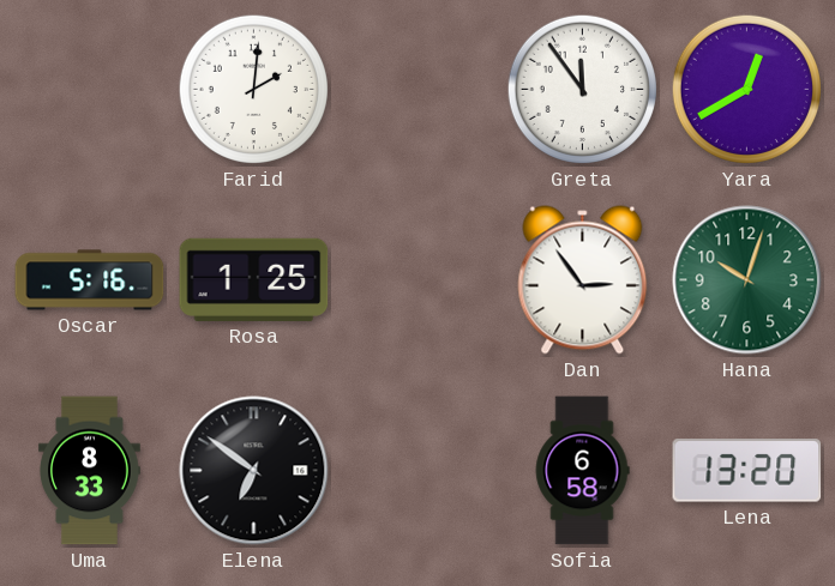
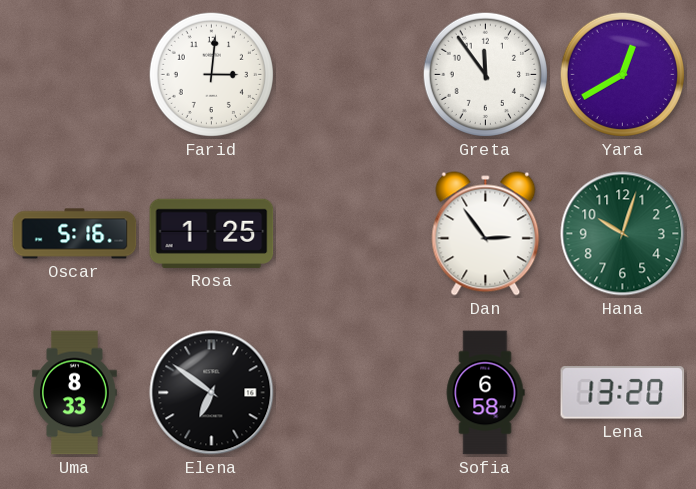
Farid: 2:01 -> 3:01
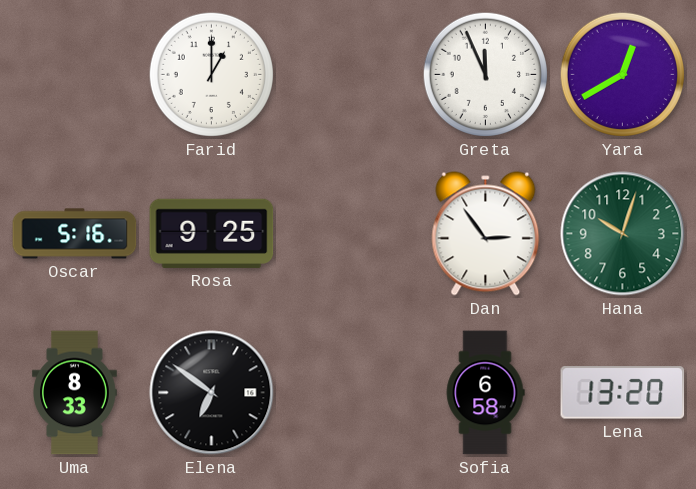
Farid: 3:01 -> 1:00
Greta: 11:54 -> 11:56
Rosa: 1:25 -> 9:25
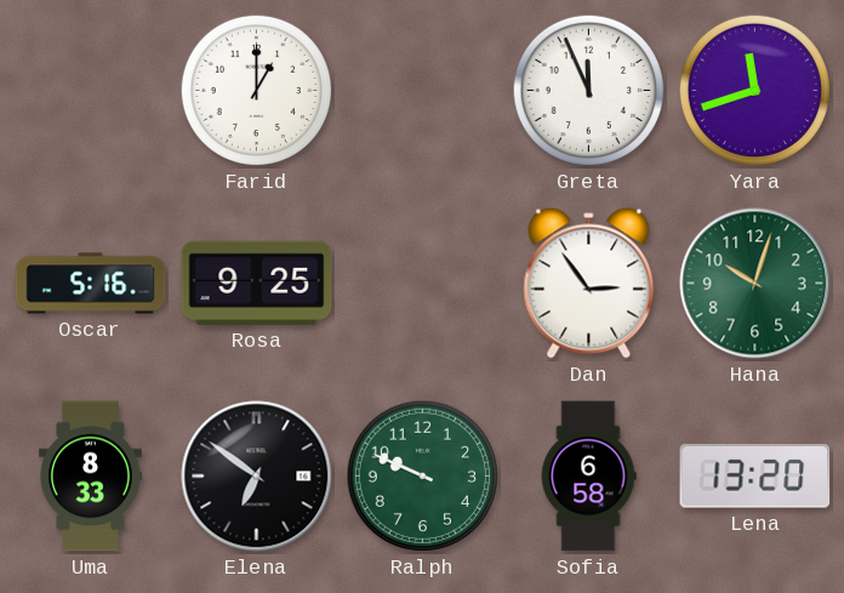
Yara: 12:40 -> 11:42
Ralph: none -> 9:49
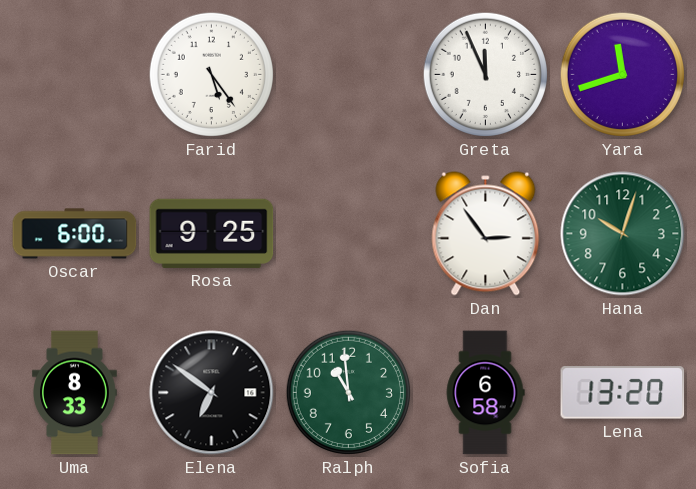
Farid: 1:00 -> 5:24
Oscar: 5:16 -> 6:00
Ralph: 9:49 -> 10:59
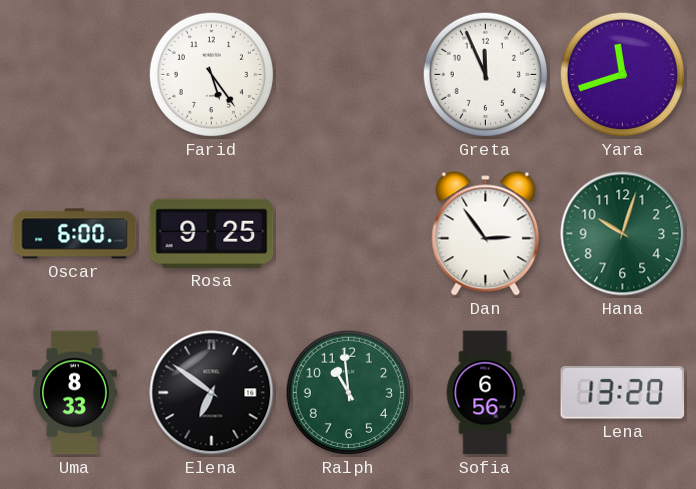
Sofia: 6:58 -> 6:56
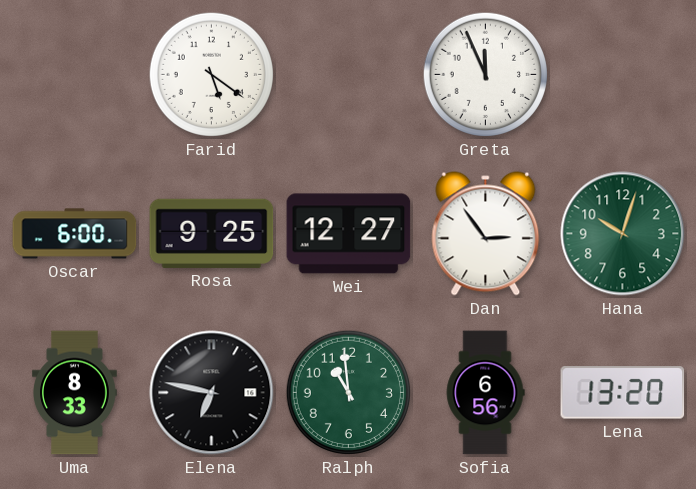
Farid: 5:24 -> 5:21
Yara: 11:42 -> none
Wei: none -> 12:27
Elena: 6:51 -> 6:47
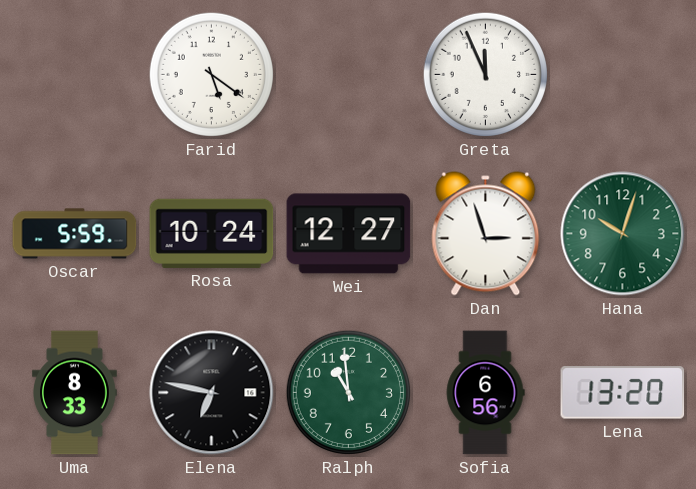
Oscar: 6:00 -> 5:59
Rosa: 9:25 -> 10:24
Dan: 2:54 -> 2:57
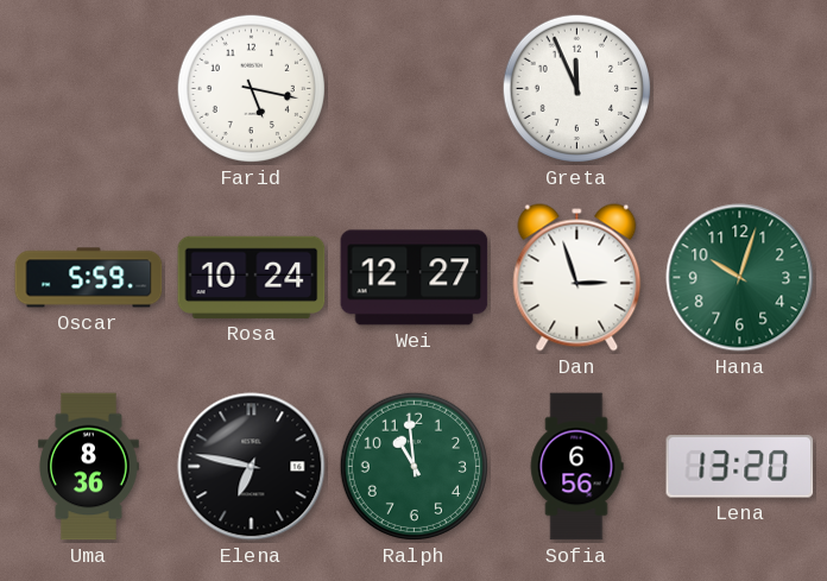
Farid: 5:21 -> 5:17
Uma: 8:33 -> 8:36
